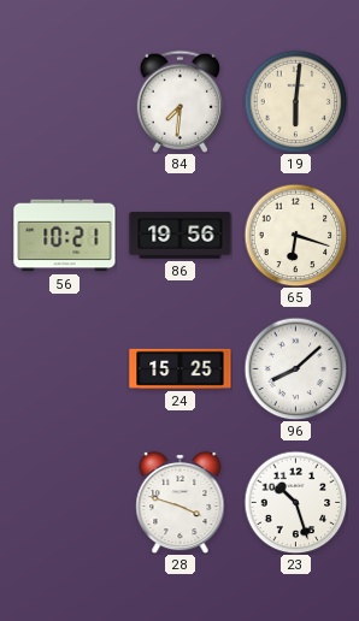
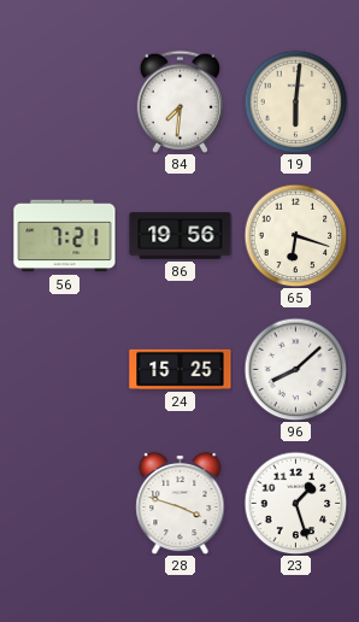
56: 10:21 -> 7:21
23: 10:27 -> 1:27
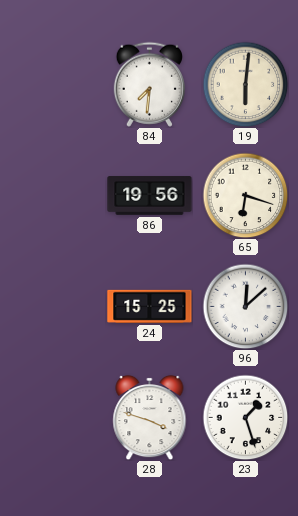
56: 7:21 -> none
96: 8:08 -> 12:08
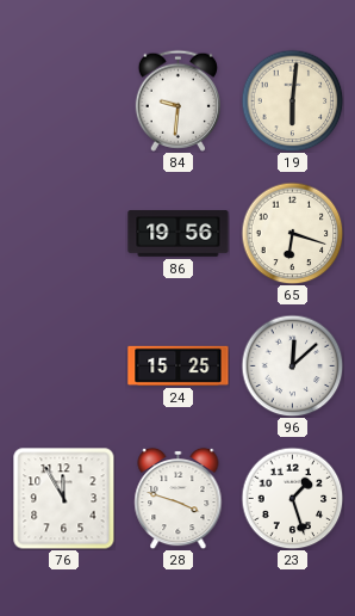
84: 7:31 -> 9:31
76: none -> 11:55
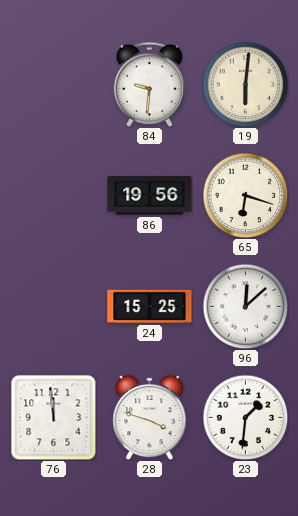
76: 11:55 -> 11:59
23: 1:27 -> 1:31
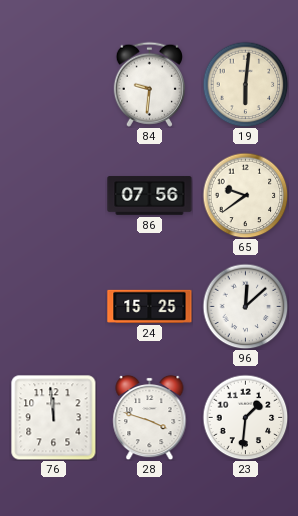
86: 19:56 -> 07:56
65: 6:18 -> 9:39
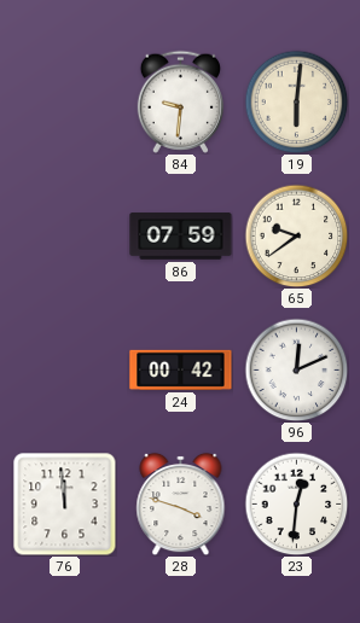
86: 07:56 -> 07:59
24: 15:25 -> 00:42
96: 12:08 -> 12:11
23: 1:31 -> 12:31
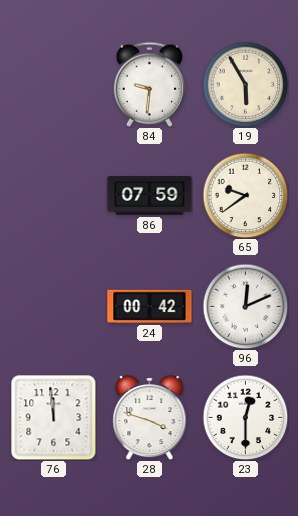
19: 6:01 -> 5:55
23: 12:31 -> 12:30
